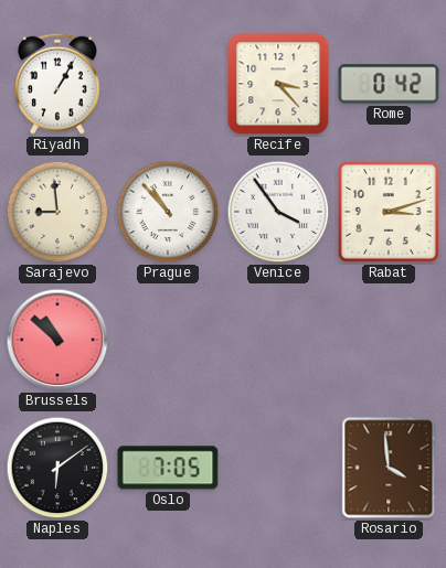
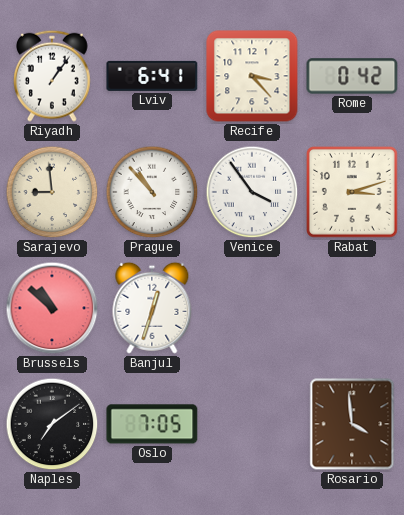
Riyadh: 1:05 -> 1:06
Lviv: none -> 6:41
Banjul: none -> 12:33
Naples: 6:09 -> 7:09
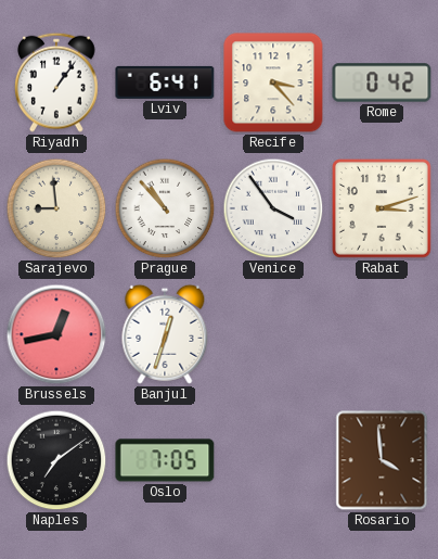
Brussels: 10:52 -> 12:43
